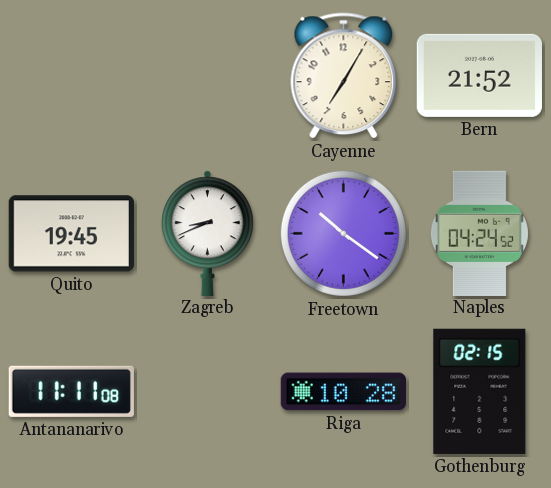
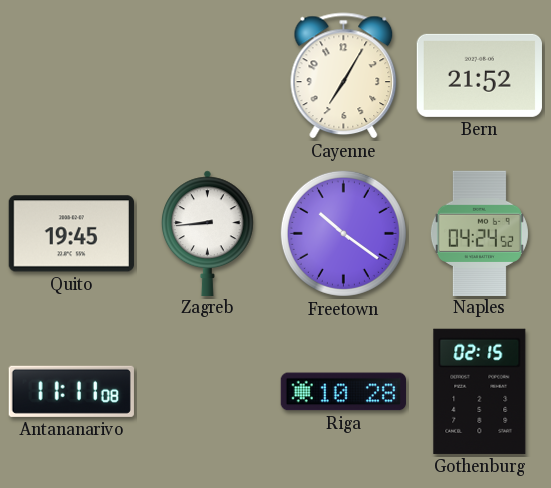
Zagreb: 8:41 -> 8:44
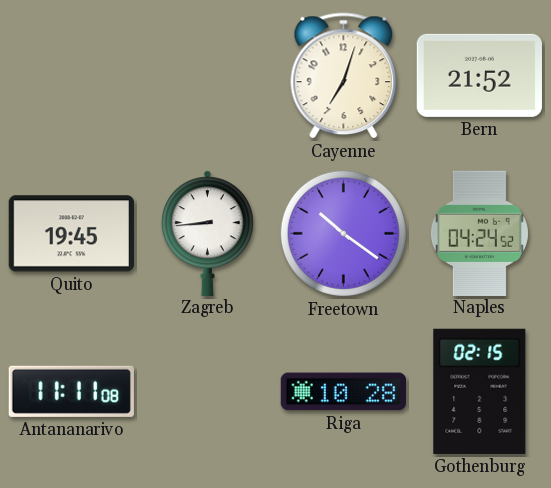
Cayenne: 7:05 -> 7:03
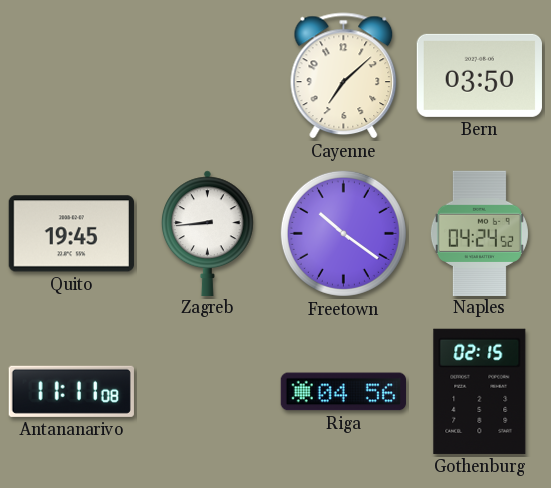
Cayenne: 7:03 -> 7:08
Bern: 21:52 -> 03:50
Riga: 10:28 -> 04:56
